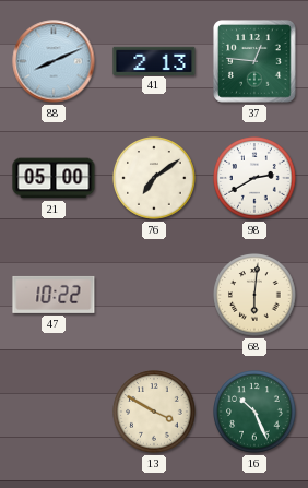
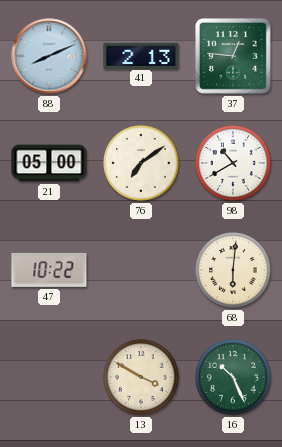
98: 2:40 -> 10:40
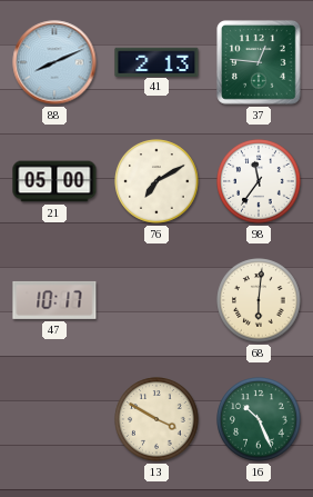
76: 7:09 -> 7:10
98: 10:40 -> 11:36
47: 10:22 -> 10:17
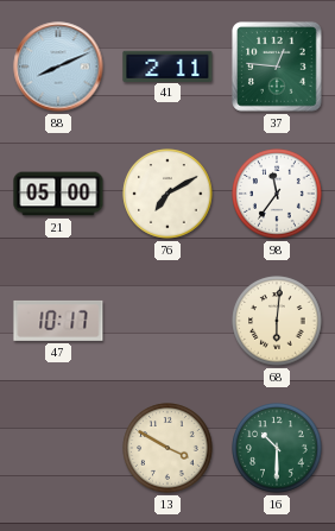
41: 2:13 -> 2:11
16: 10:26 -> 10:30
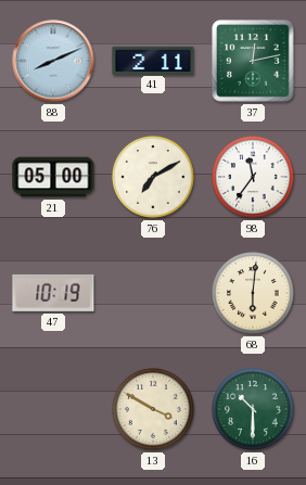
37: 12:46 -> 12:13
47: 10:17 -> 10:19
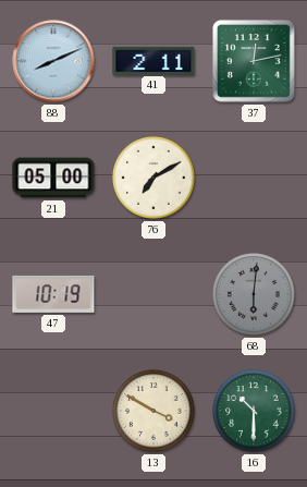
98: 11:36 -> none
68 dial: cream -> grey
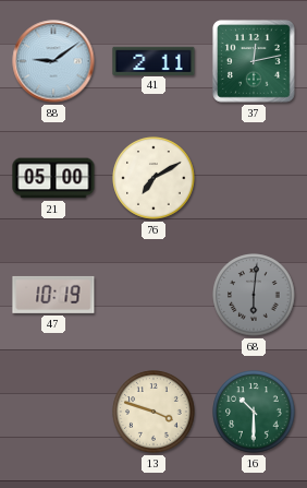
88: 8:11 -> 9:09
13: 3:50 -> 3:48
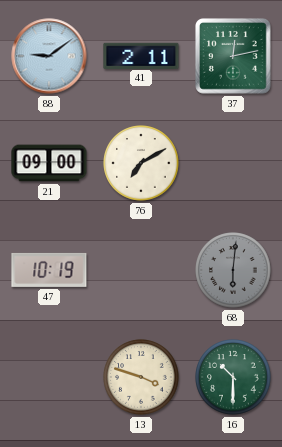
21: 05:00 -> 09:00
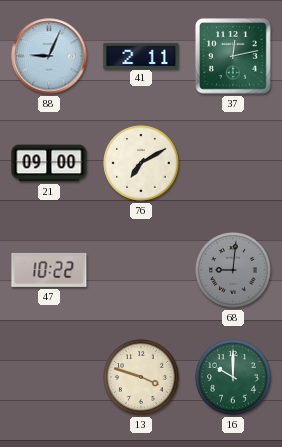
88: 9:09 -> 9:04
47: 10:19 -> 10:22
68: 6:01 -> 9:01
16: 10:30 -> 10:00
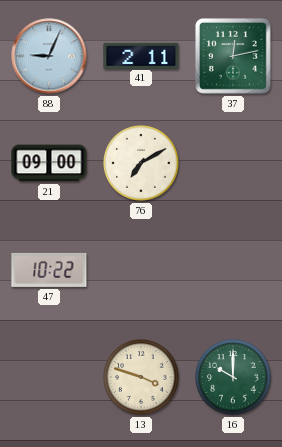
68: 9:01 -> none
